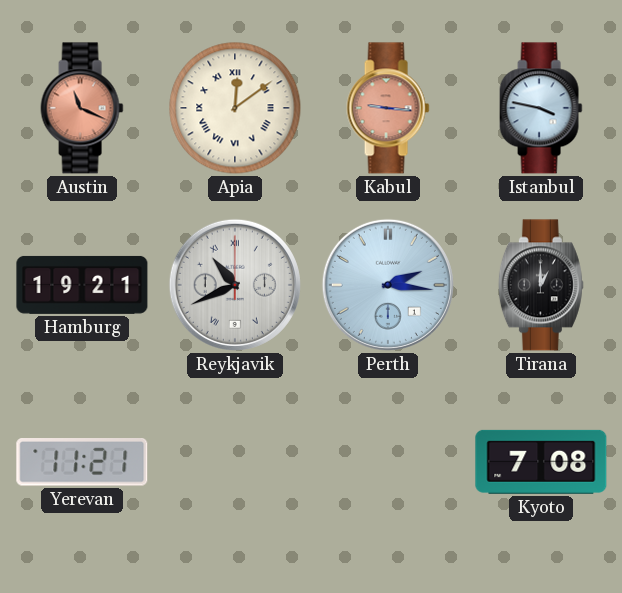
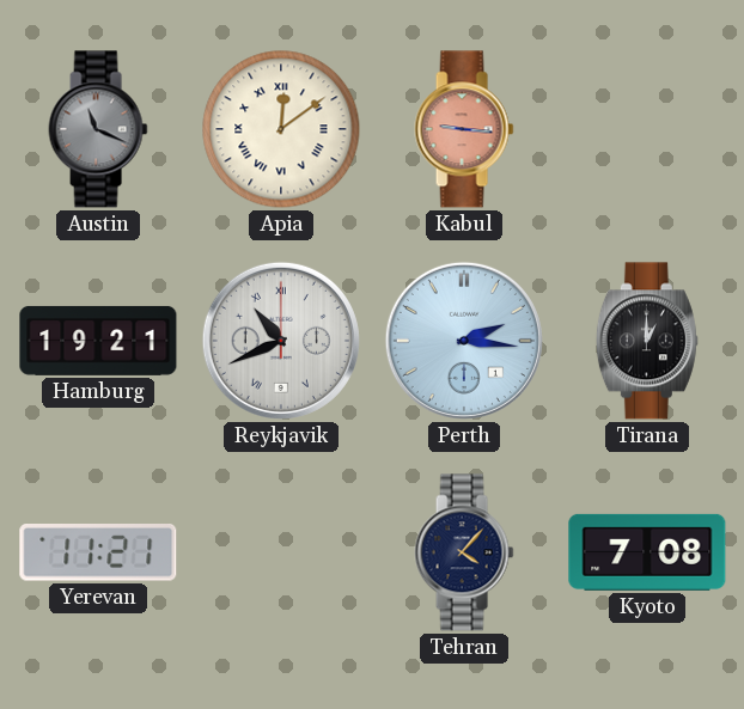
Austin dial: salmon -> grey
Istanbul: 3:47 -> none
Tehran: none -> 4:07
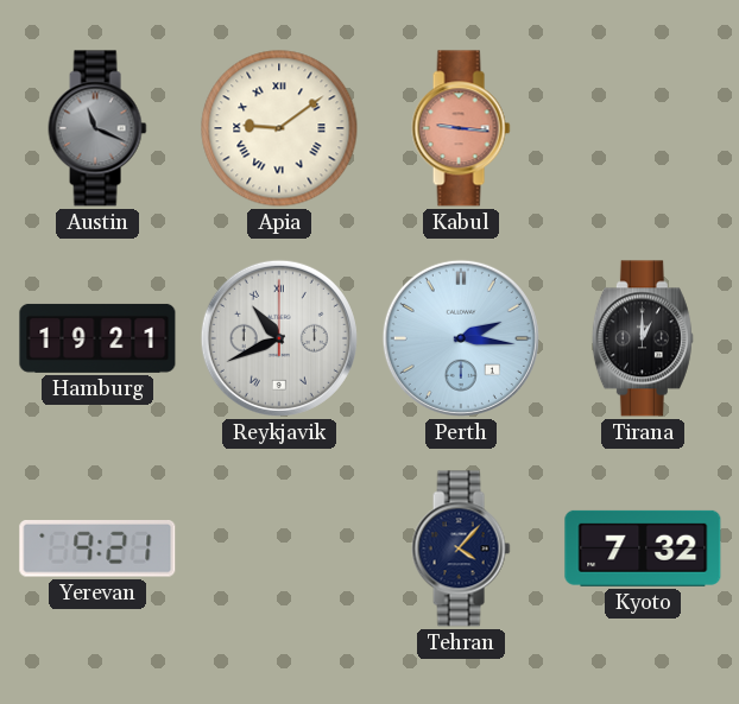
Apia: 12:09 -> 9:09
Yerevan: 11:21 -> 9:21
Kyoto: 7:08 -> 7:32
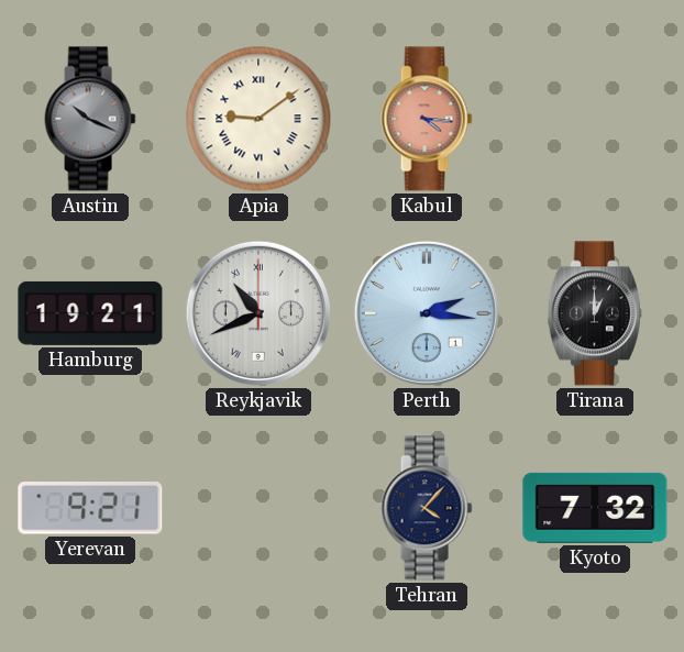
Austin: 11:19 -> 10:19
Kabul: 9:16 -> 4:16
